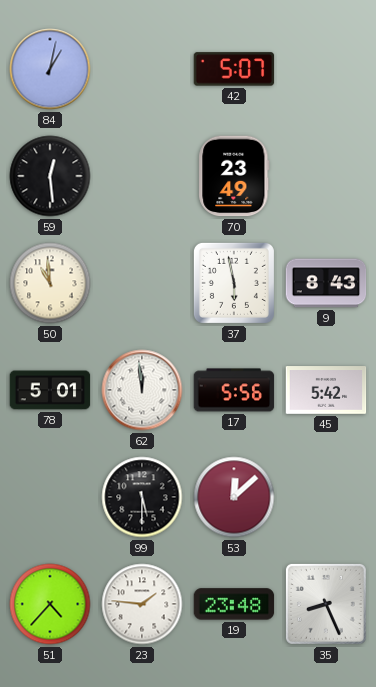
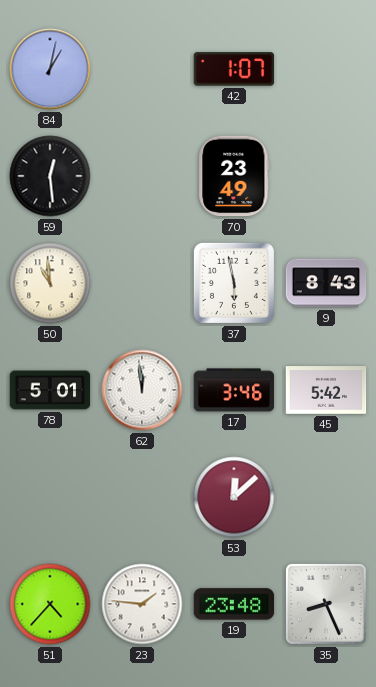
42: 5:07 -> 1:07
17: 5:56 -> 3:46
99: 5:30 -> none
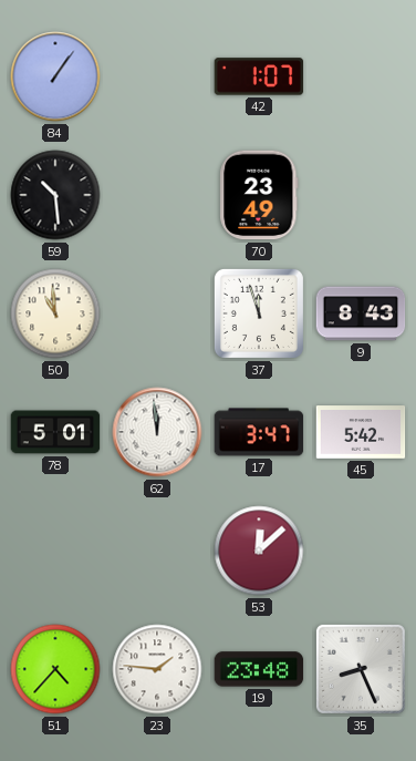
84: 1:02 -> 1:06
59: 12:29 -> 10:29
37: 5:58 -> 11:57
17: 3:46 -> 3:47
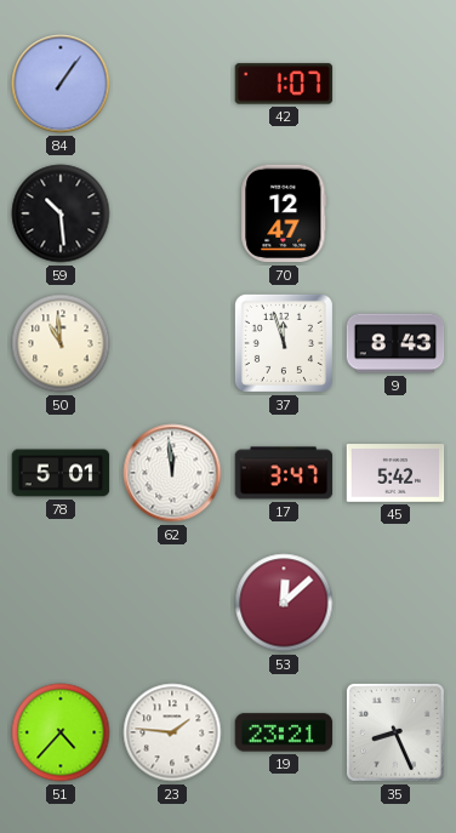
70: 23:49 -> 12:47
19: 23:48 -> 23:21
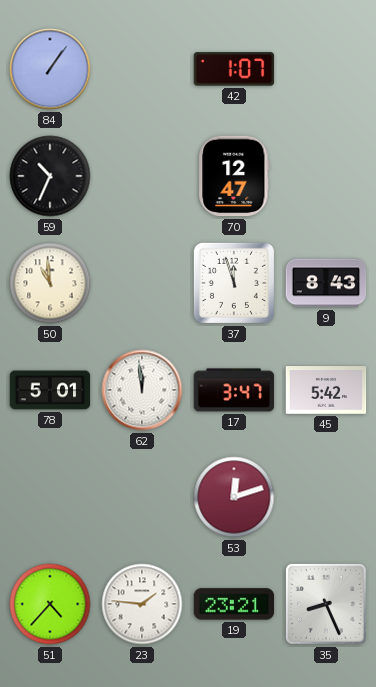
59: 10:29 -> 10:34
53: 12:08 -> 12:12
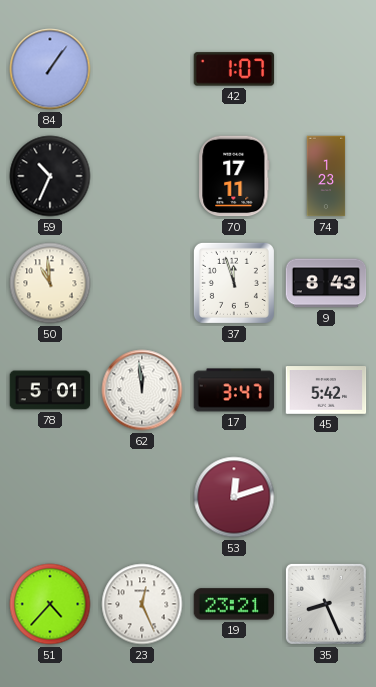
70: 12:47 -> 17:11
74: none -> 1:23
23: 1:46 -> 12:26
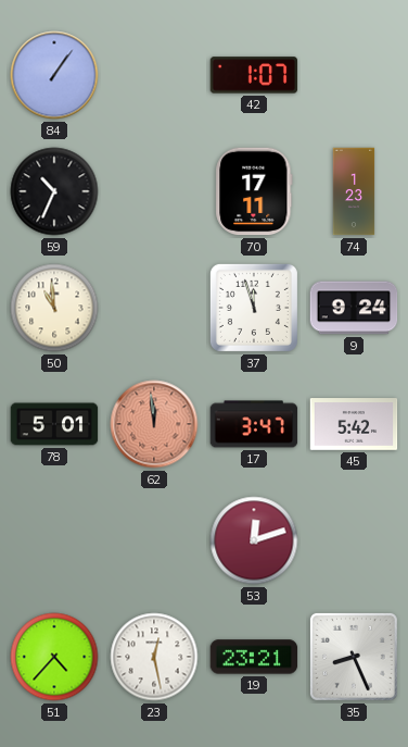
9: 8:43 -> 9:24
62 dial: white -> salmon
23: 12:26 -> 12:28
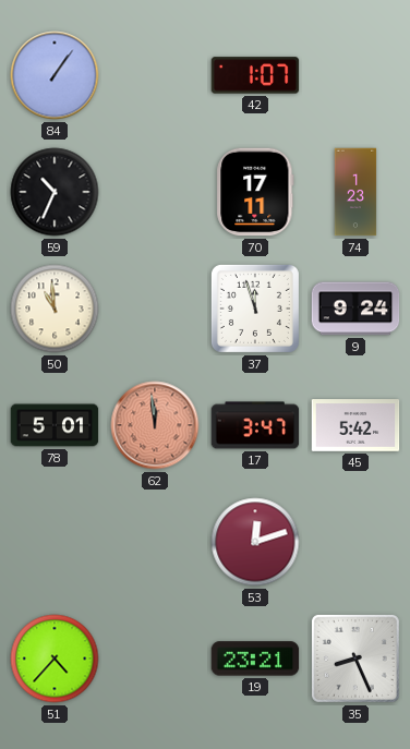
23: 12:28 -> none
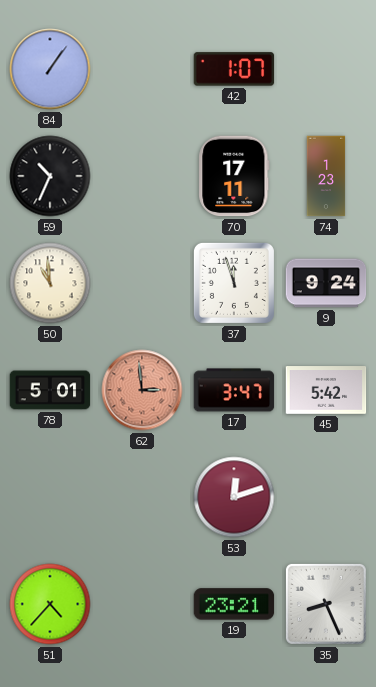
62: 11:59 -> 2:59
